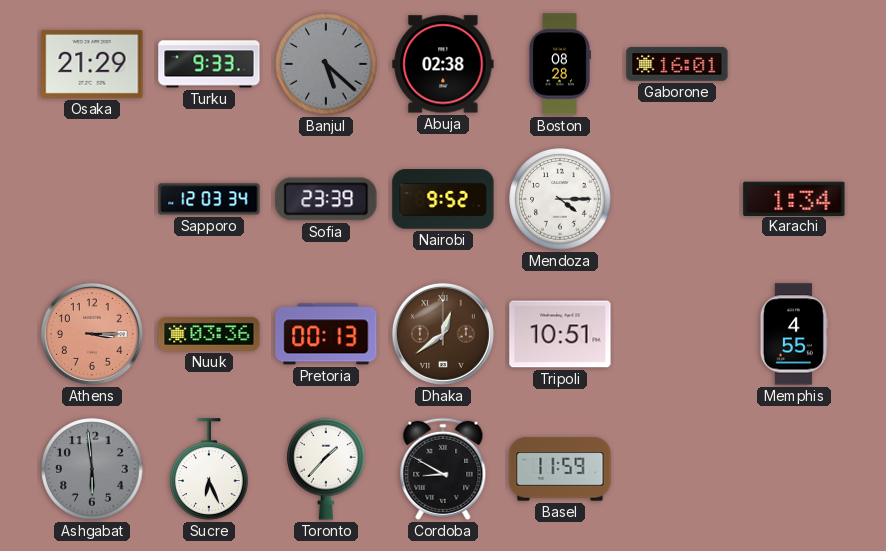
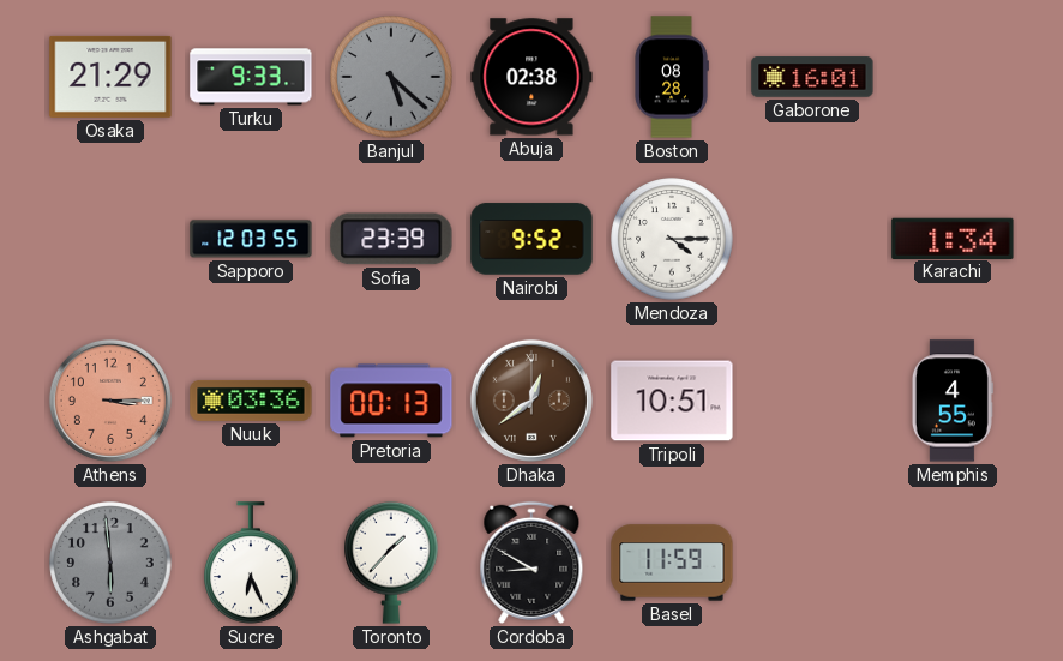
Sapporo: 12:03:34 -> 12:03:55
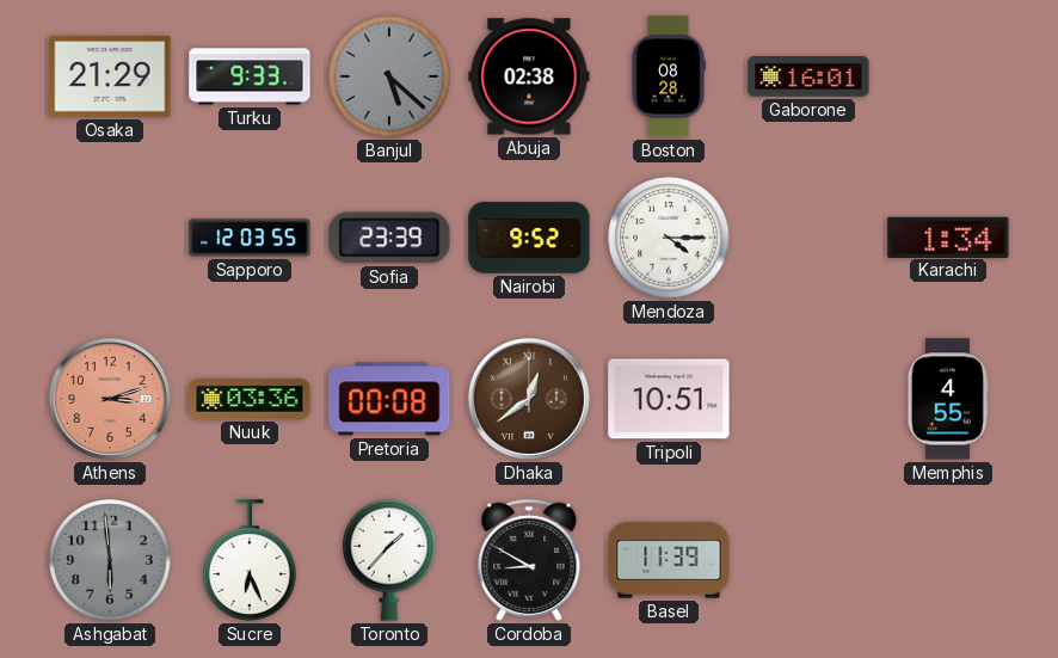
Athens: 3:15 -> 3:12
Pretoria: 00:13 -> 00:08
Basel: 11:59 -> 11:39
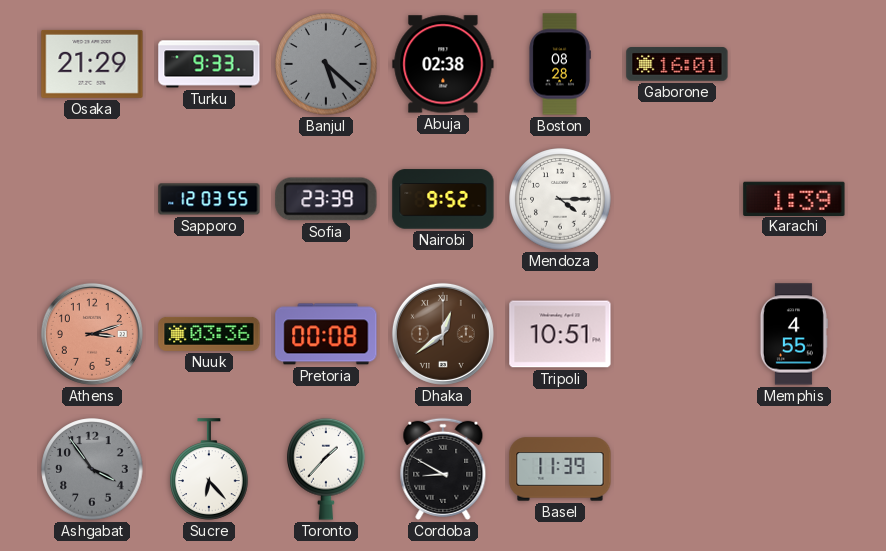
Karachi: 1:34 -> 1:39
Ashgabat: 5:59 -> 3:54
Sucre: 6:26 -> 6:23
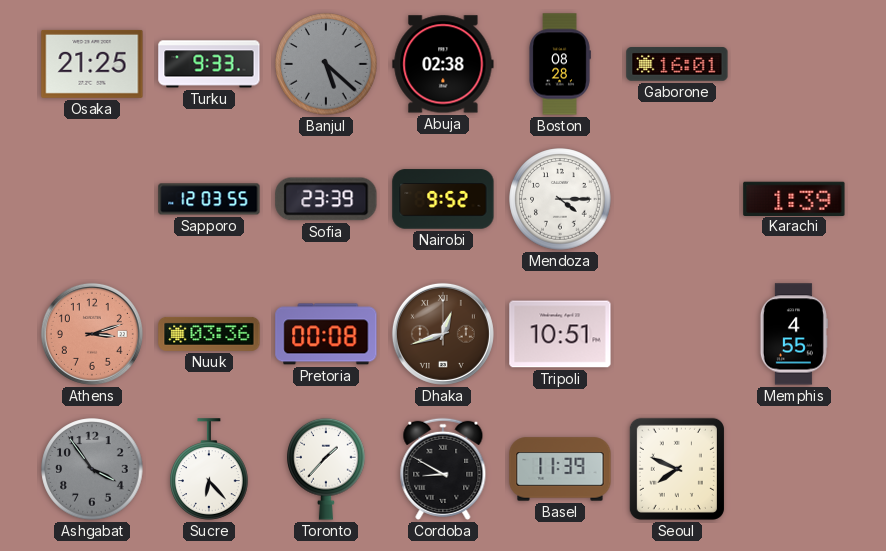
Osaka: 21:29 -> 21:25
Dhaka: 12:39 -> 12:42
Seoul: none -> 7:49
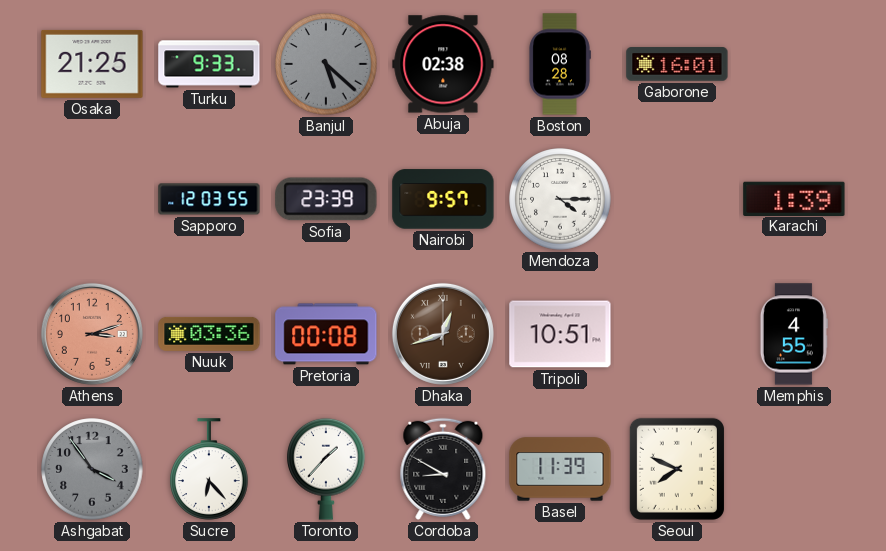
Nairobi: 9:52 -> 9:57
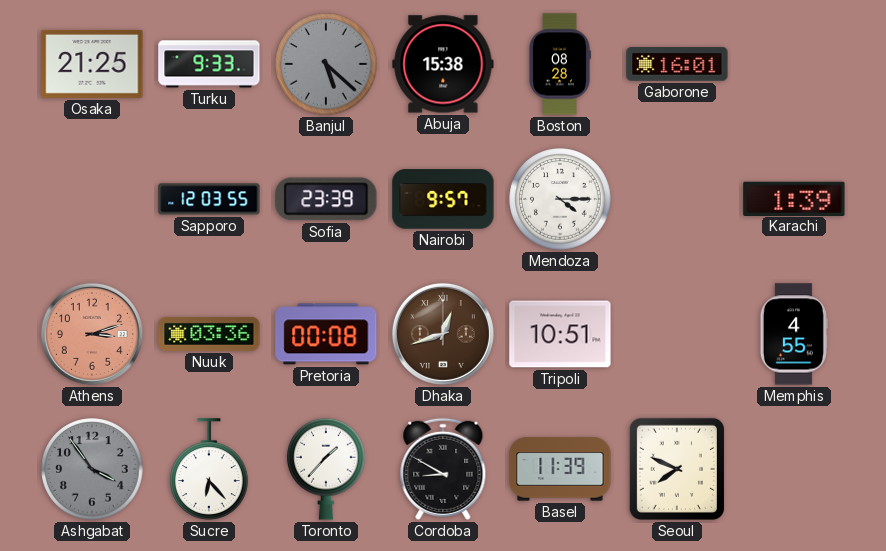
Abuja: 02:38 -> 15:38
